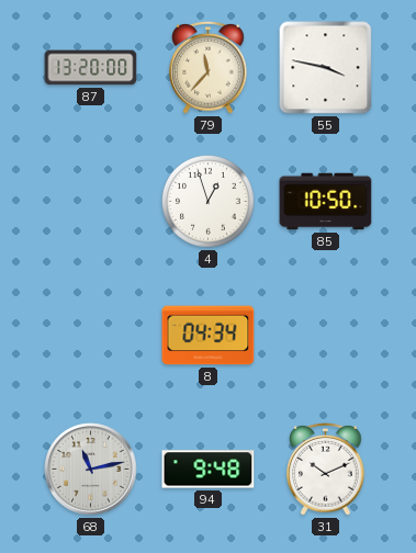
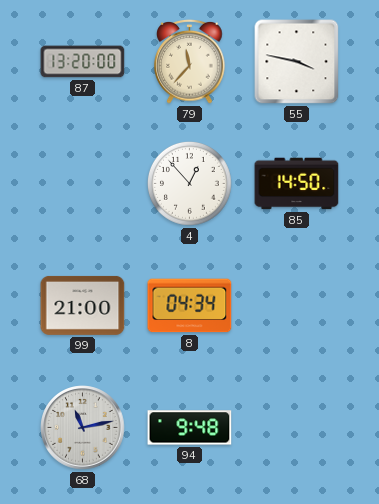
4: 12:57 -> 12:53
85: 10:50 -> 14:50
99: none -> 21:00
31: 10:11 -> none
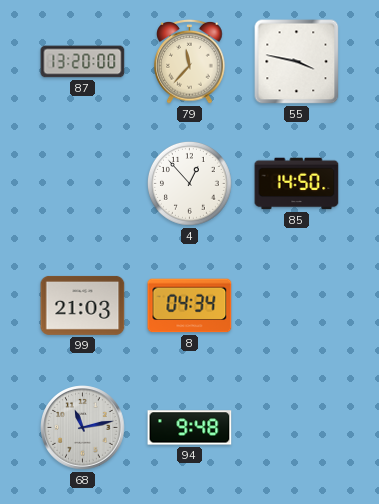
99: 21:00 -> 21:03
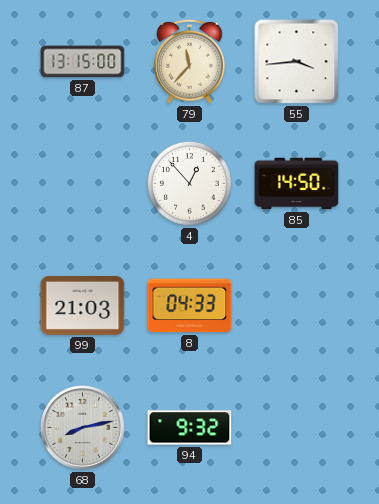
87: 13:20 -> 13:15
55: 3:47 -> 3:44
8: 04:34 -> 04:33
68: 11:13 -> 8:13
94: 9:48 -> 9:32
